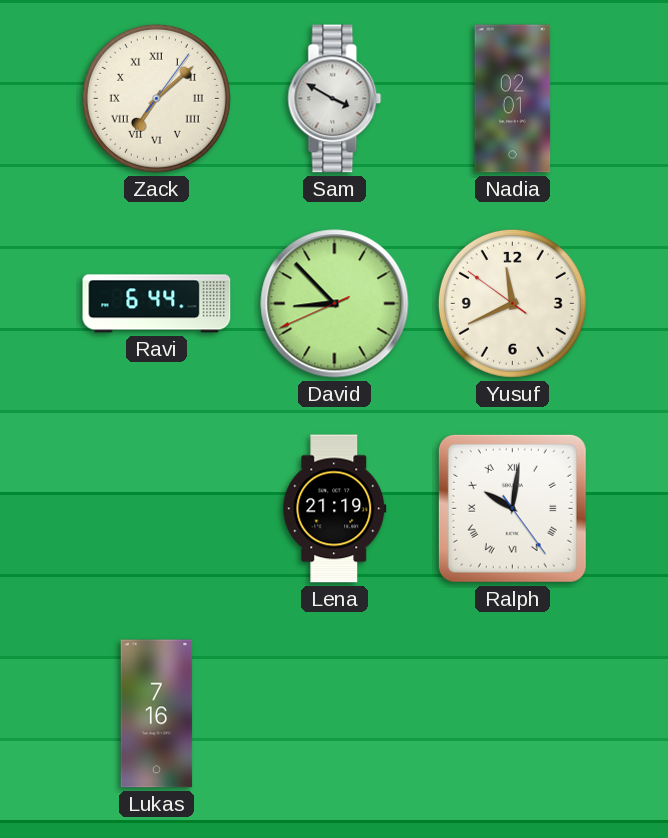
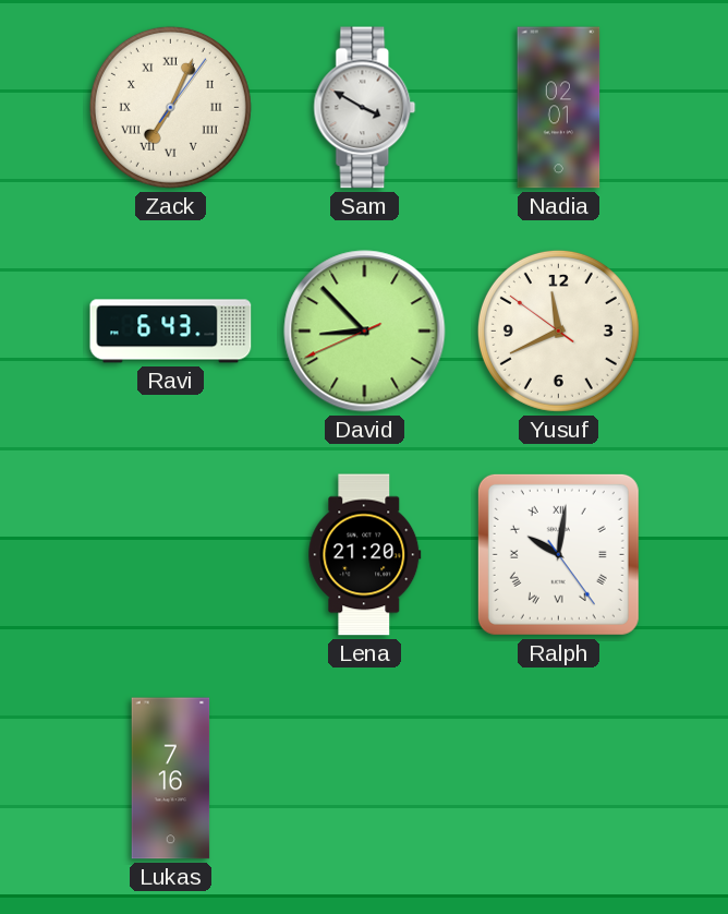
Zack: 7:08 -> 7:04
Ravi: 6:44 -> 6:43
Lena: 21:19 -> 21:20
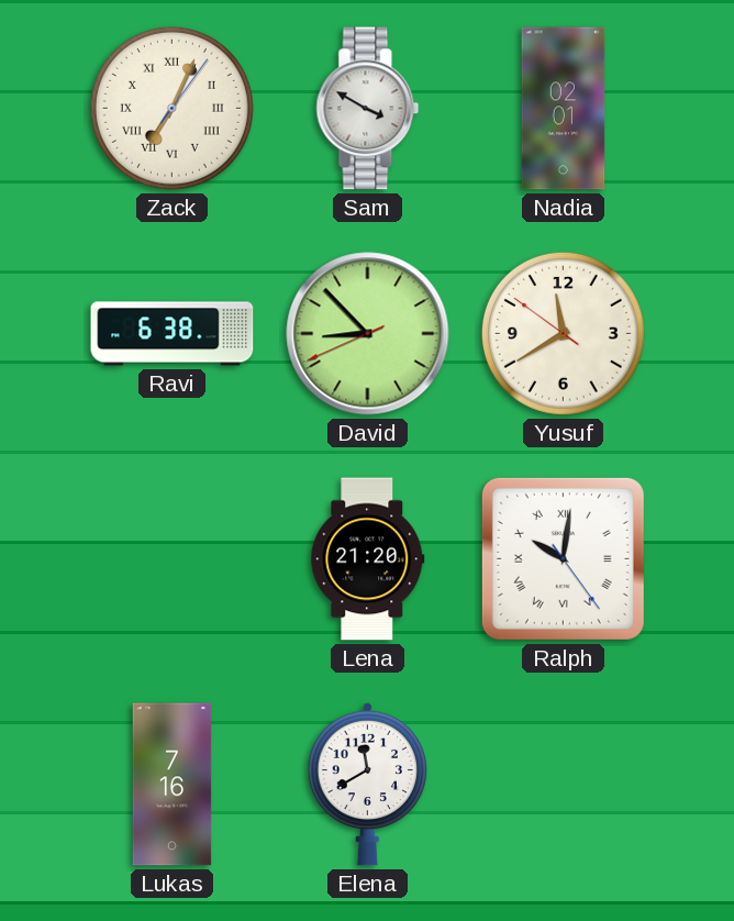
Ravi: 6:43 -> 6:38
Yusuf: 11:40 -> 11:39
Elena: none -> 11:40
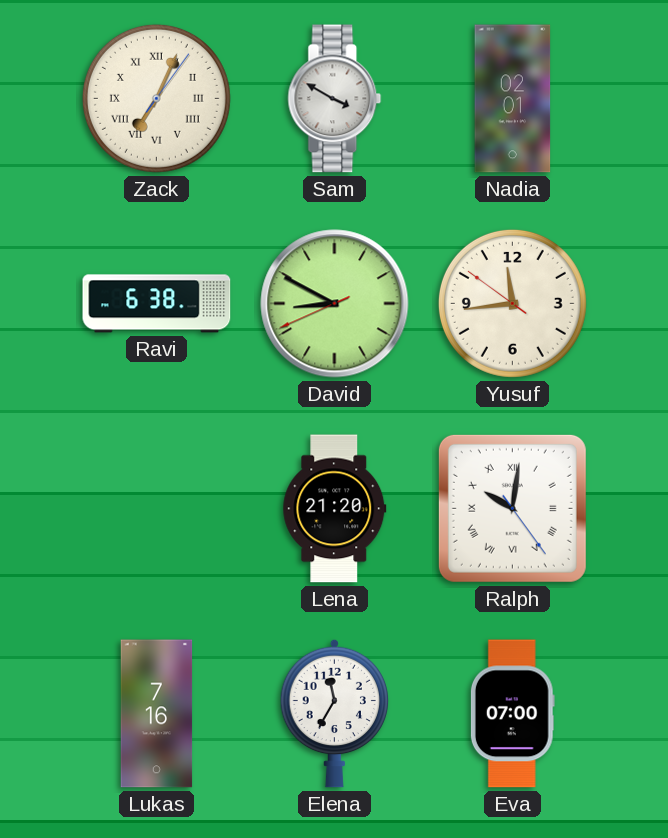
David: 8:52 -> 8:49
Yusuf: 11:39 -> 11:43
Elena: 11:40 -> 11:35
Eva: none -> 07:00
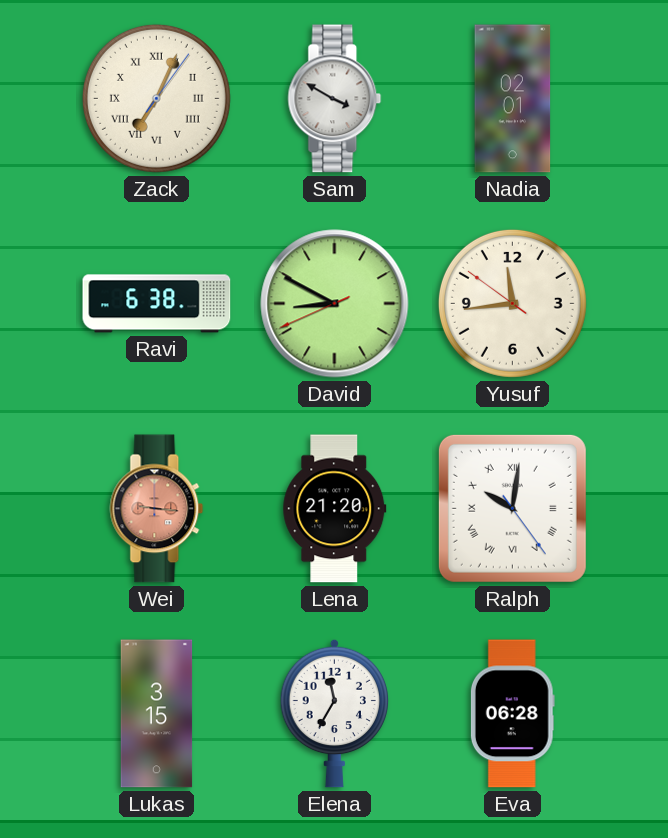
Wei: none -> 9:16
Lukas: 7:16 -> 3:15
Eva: 07:00 -> 06:28
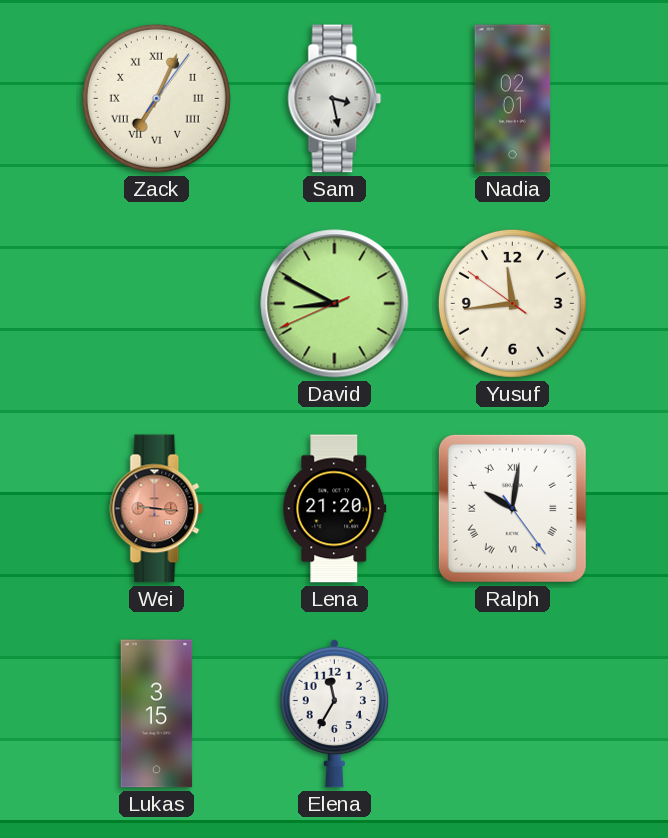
Sam: 3:50 -> 3:28
Ravi: 6:38 -> none
Eva: 06:28 -> none
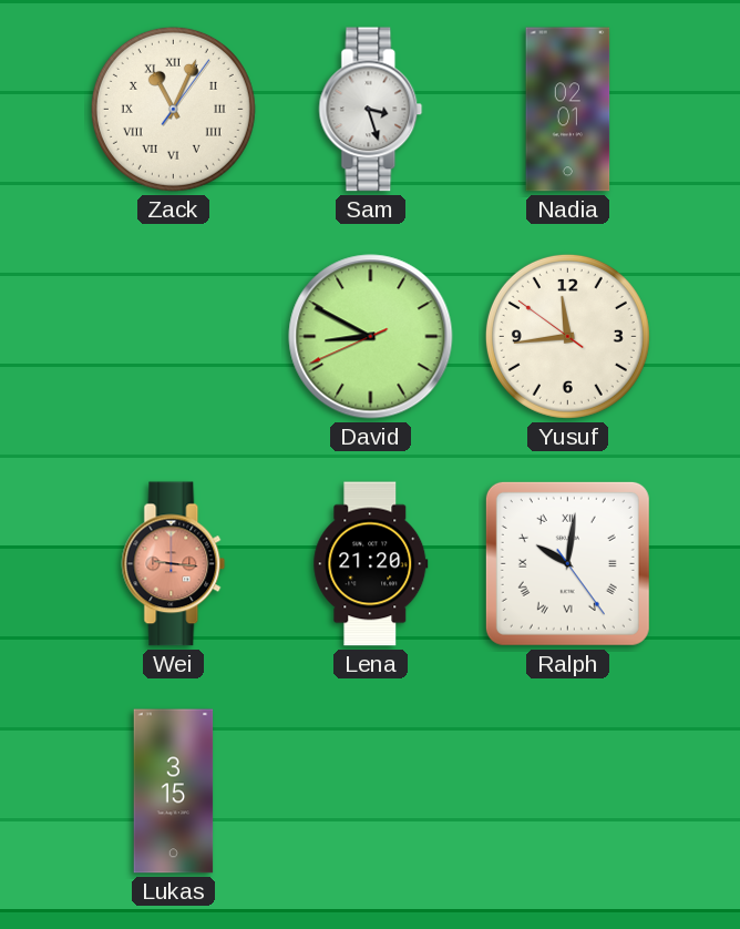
Zack: 7:04 -> 11:04
Sam: 3:28 -> 3:27
Elena: 11:35 -> none
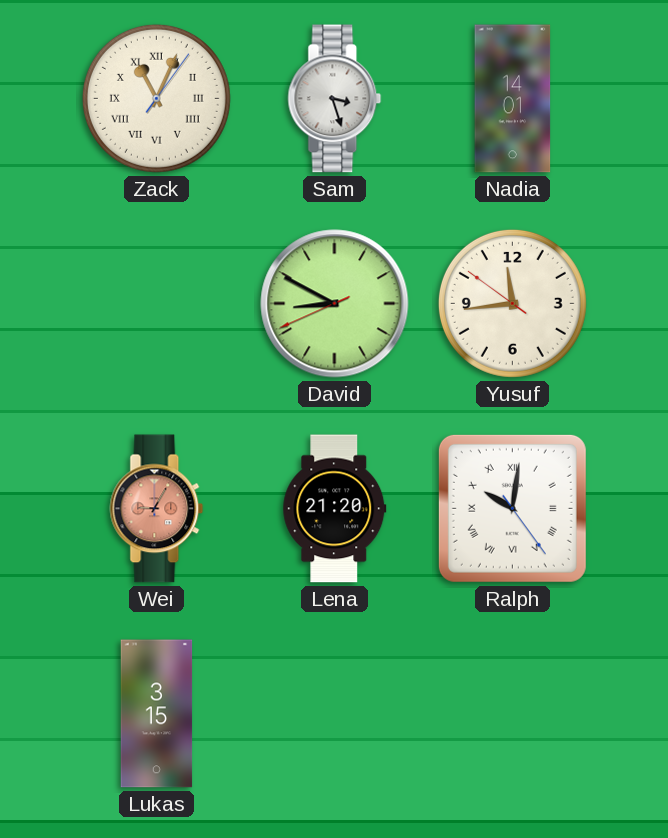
Nadia: 02:01 -> 14:01
Wei: 9:16 -> 9:05
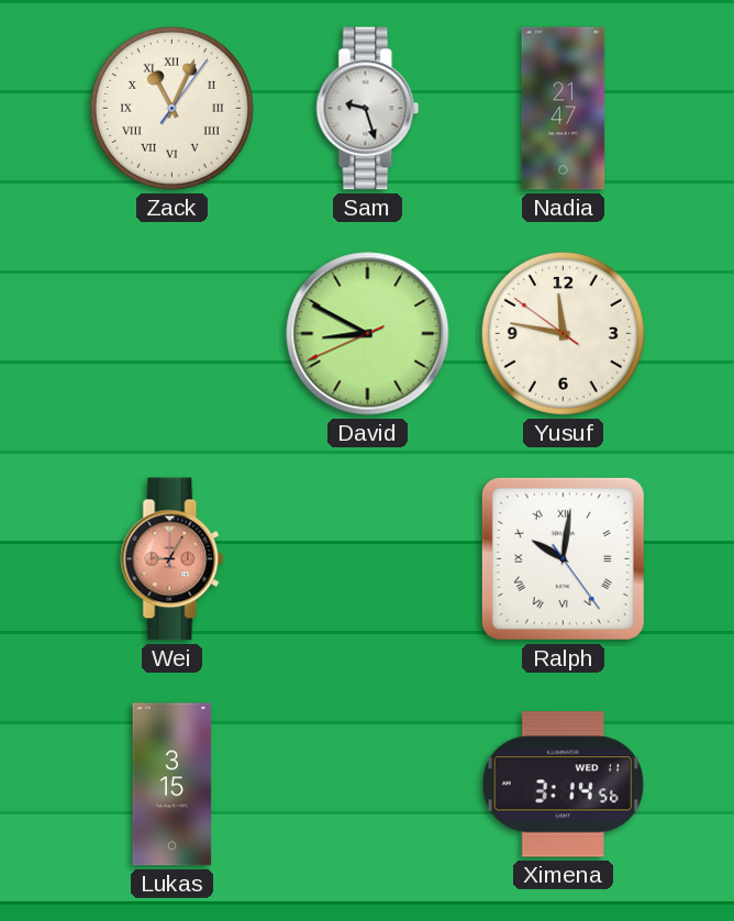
Sam: 3:27 -> 9:27
Nadia: 14:01 -> 21:47
Yusuf: 11:43 -> 11:46
Lena: 21:20 -> none
Ximena: none -> 3:14
